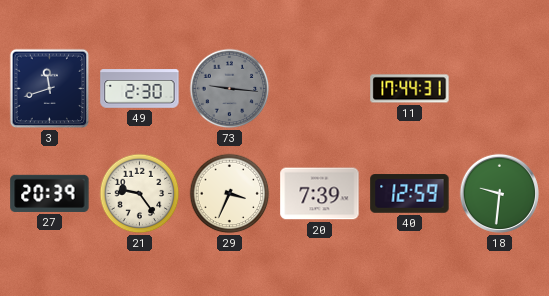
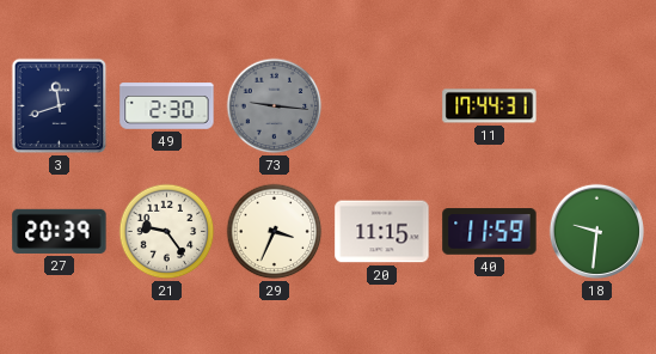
20: 7:39 -> 11:15
40: 12:59 -> 11:59
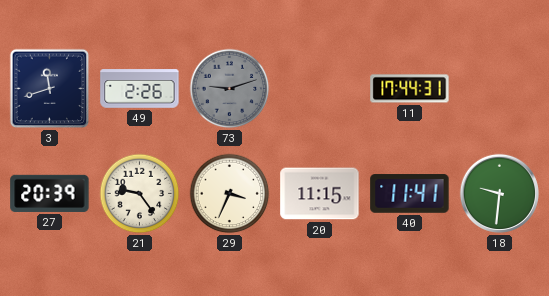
49: 2:30 -> 2:26
73: 9:16 -> 9:12
40: 11:59 -> 11:41
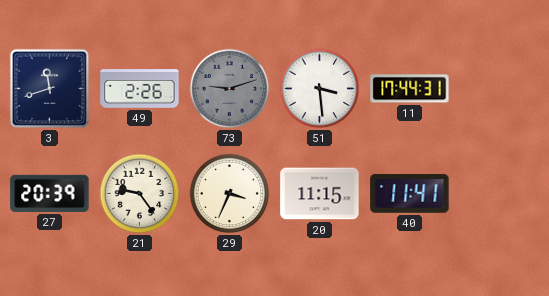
51: none -> 3:29
18: 9:31 -> none
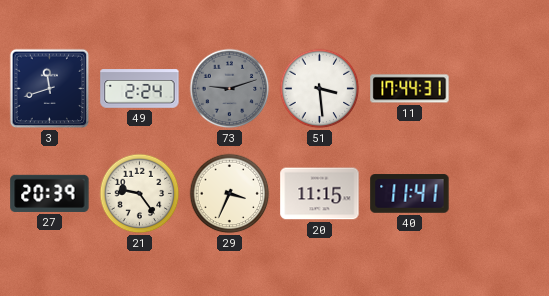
49: 2:26 -> 2:24
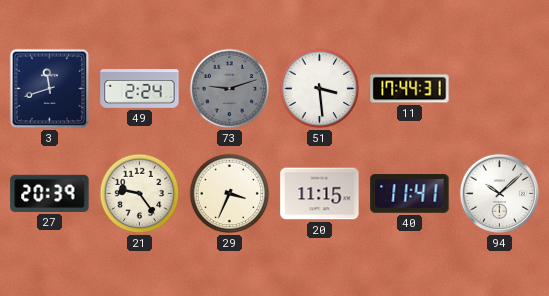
94: none -> 10:08
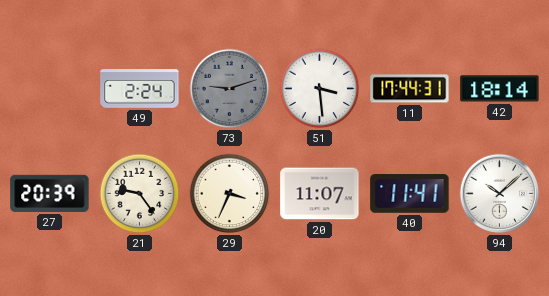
3: 11:42 -> none
42: none -> 18:14
20: 11:15 -> 11:07
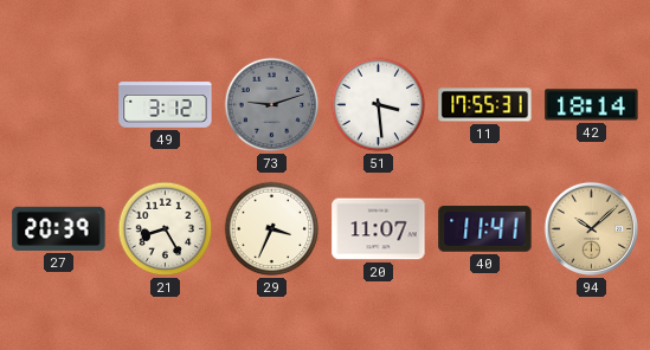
49: 2:24 -> 3:12
11: 17:44 -> 17:55
21: 9:24 -> 8:25
94 dial: white -> champagne
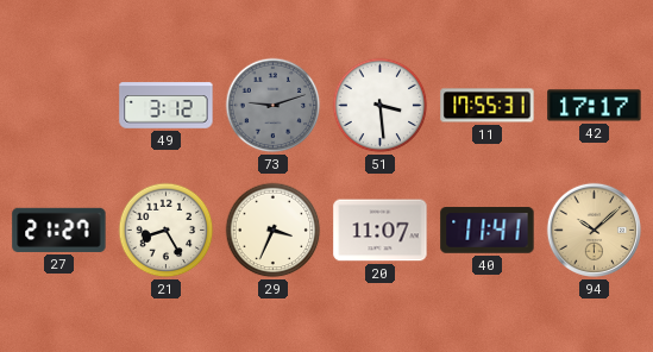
42: 18:14 -> 17:17
27: 20:39 -> 21:27
